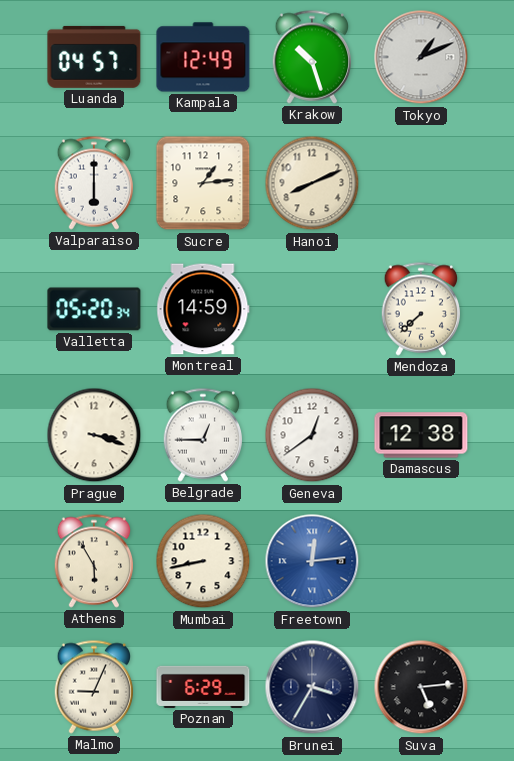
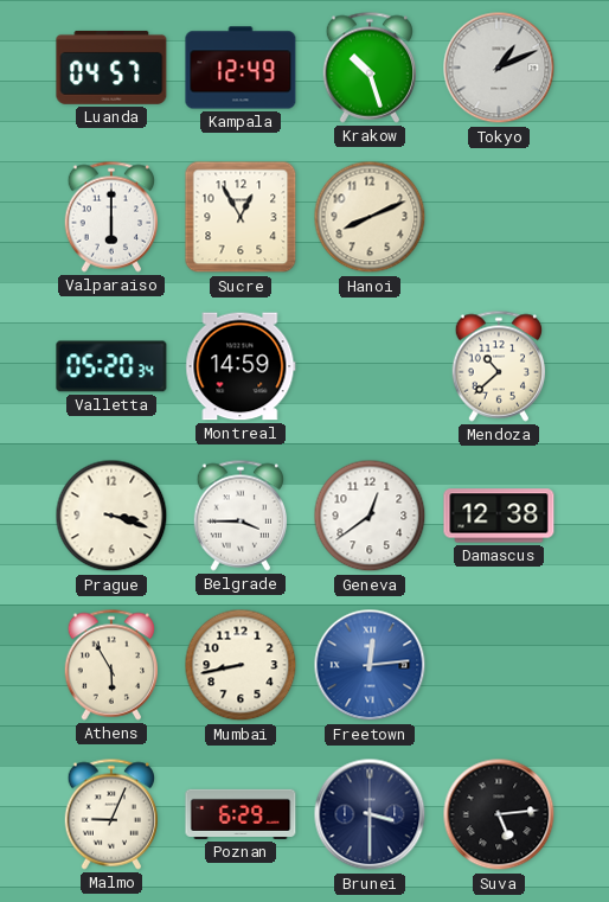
Sucre: 1:14 -> 12:55
Mendoza: 7:38 -> 10:38
Belgrade: 12:45 -> 3:45
Brunei: 3:35 -> 3:30
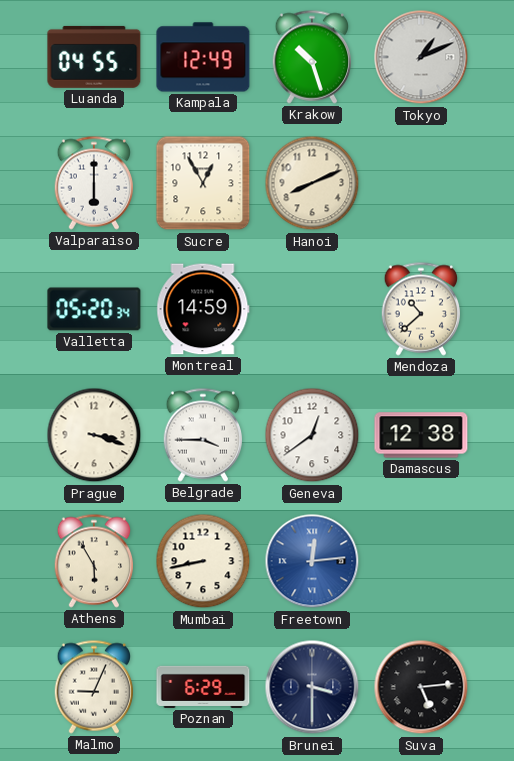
Luanda: 04:57 -> 04:55
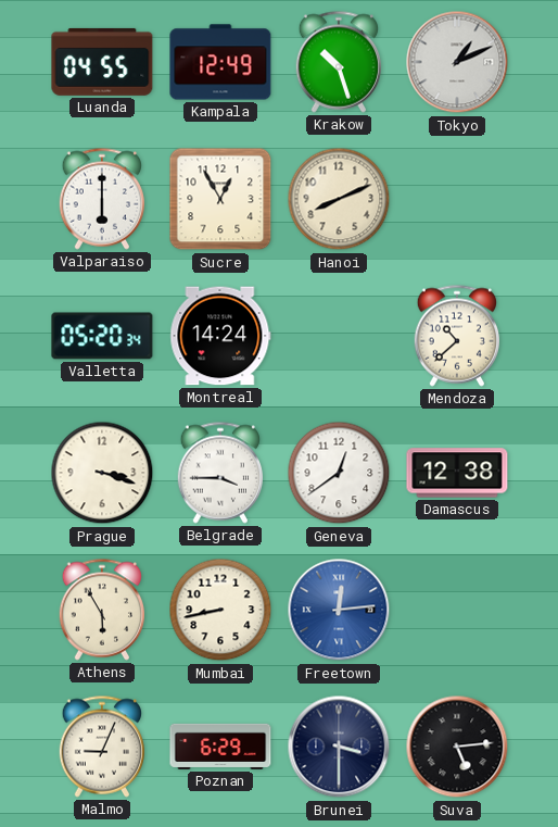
Montreal: 14:59 -> 14:24
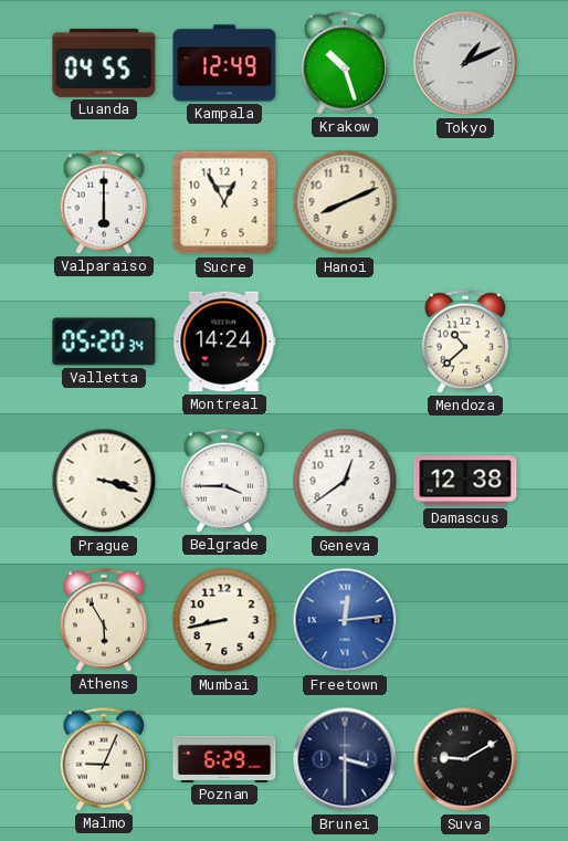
Suva: 5:14 -> 9:10
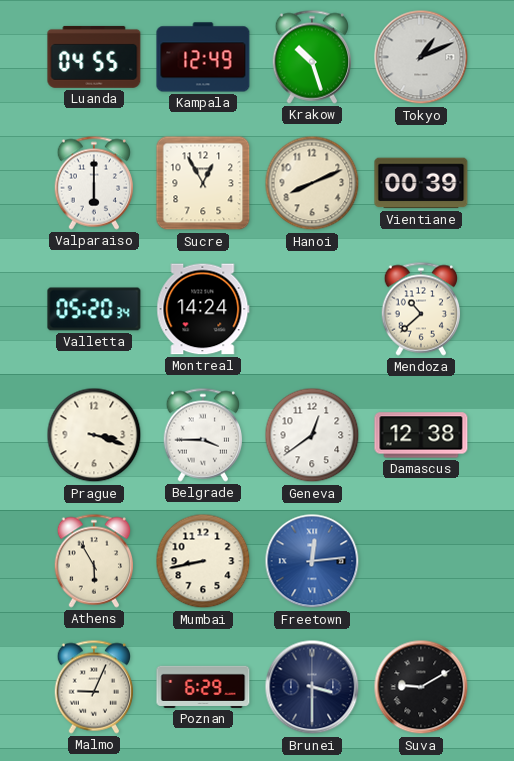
Vientiane: none -> 00:39
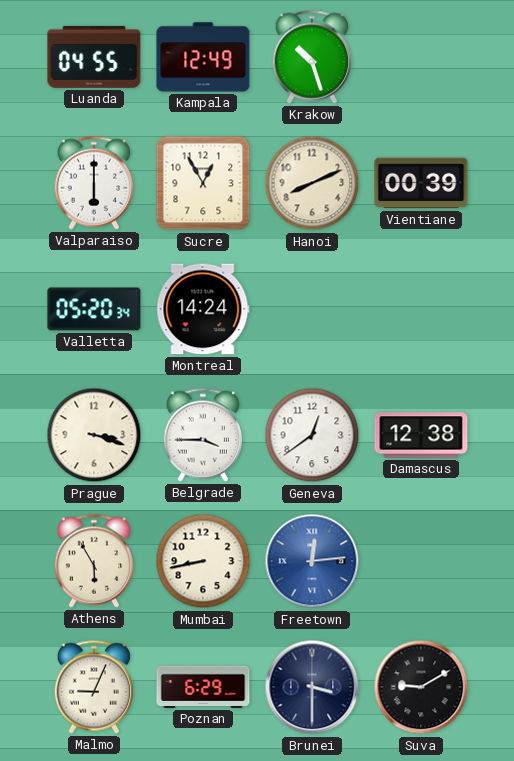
Tokyo: 1:11 -> none
Mendoza: 10:38 -> none
